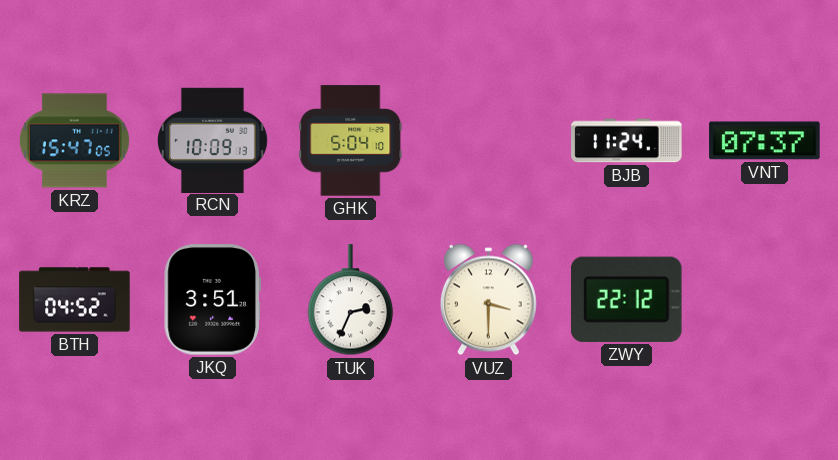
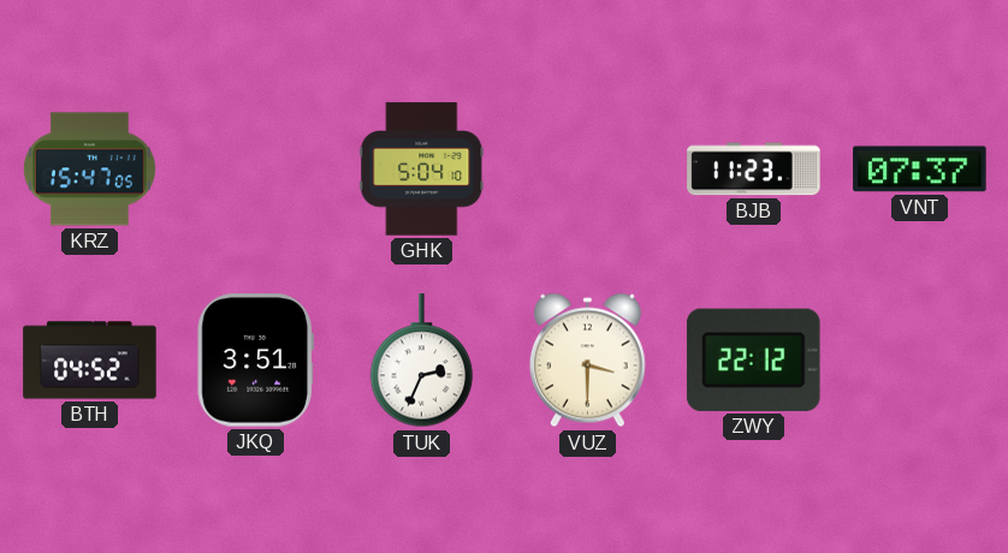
RCN: 10:09 -> none
BJB: 11:24 -> 11:23
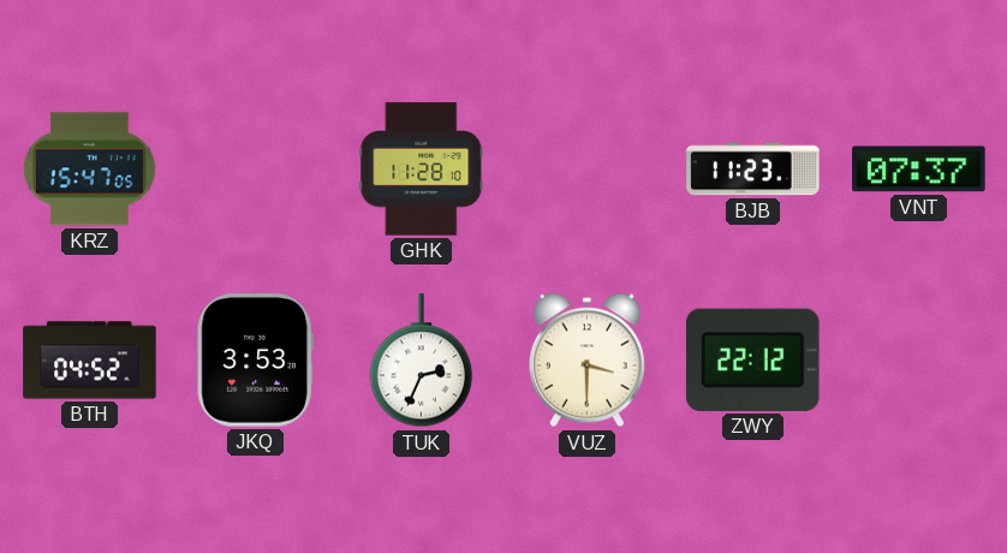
GHK: 5:04 -> 11:28
JKQ: 3:51 -> 3:53
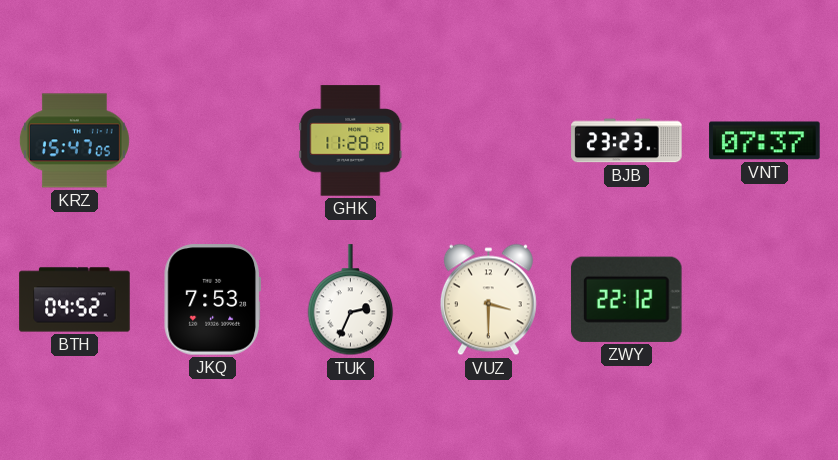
BJB: 11:23 -> 23:23
JKQ: 3:53 -> 7:53
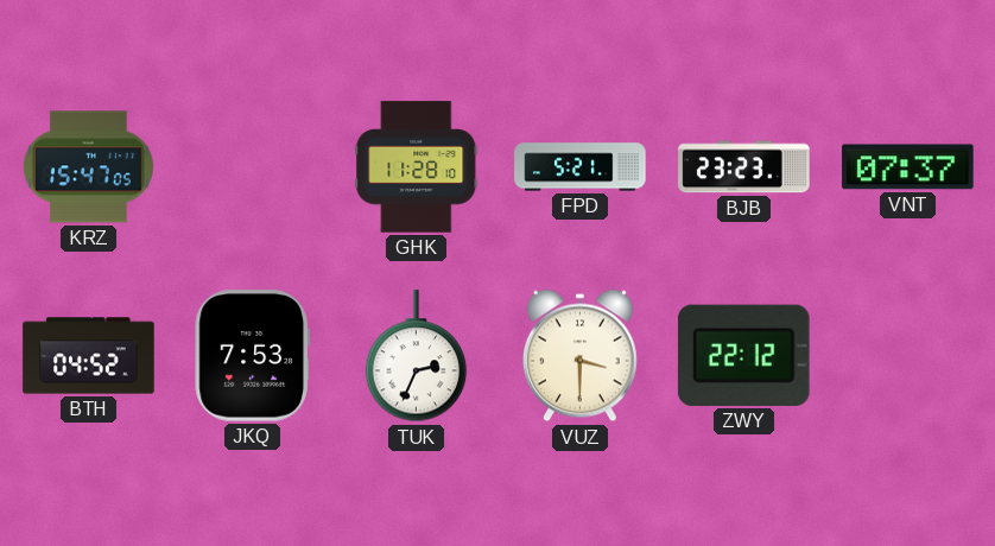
FPD: none -> 5:21
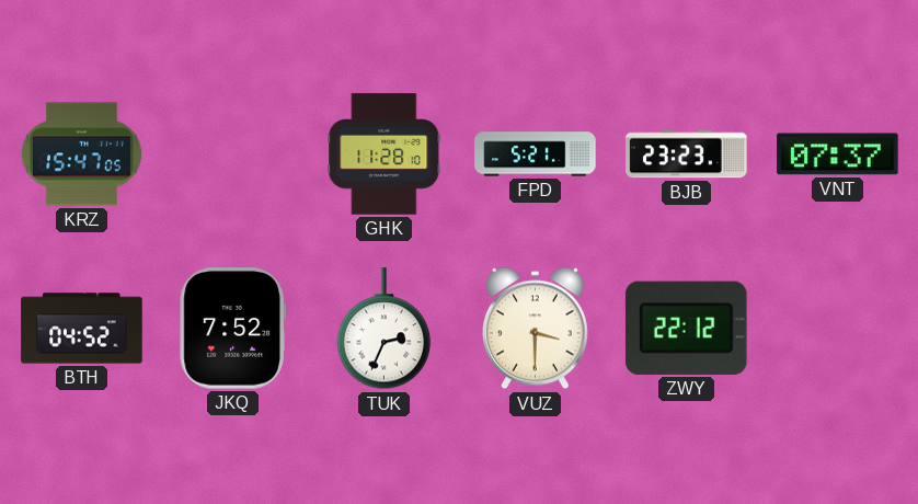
JKQ: 7:53 -> 7:52
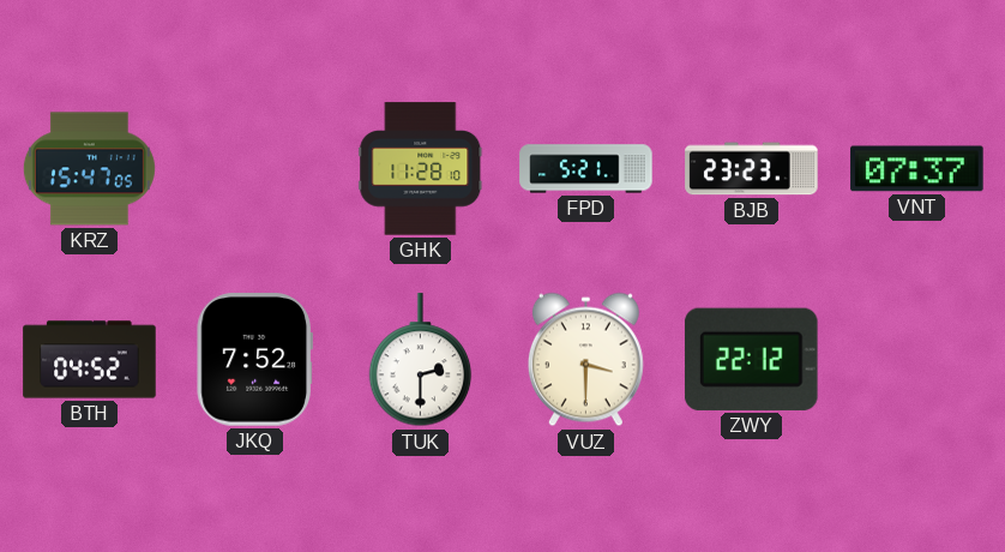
TUK: 2:34 -> 2:30
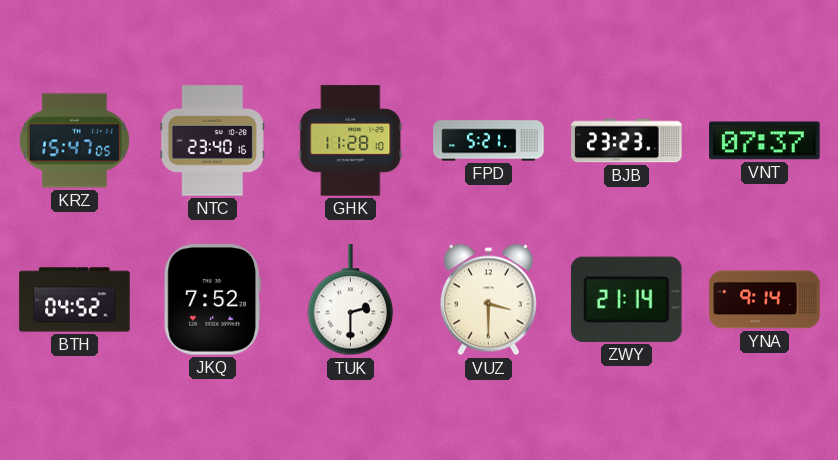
NTC: none -> 23:40
ZWY: 22:12 -> 21:14
YNA: none -> 9:14
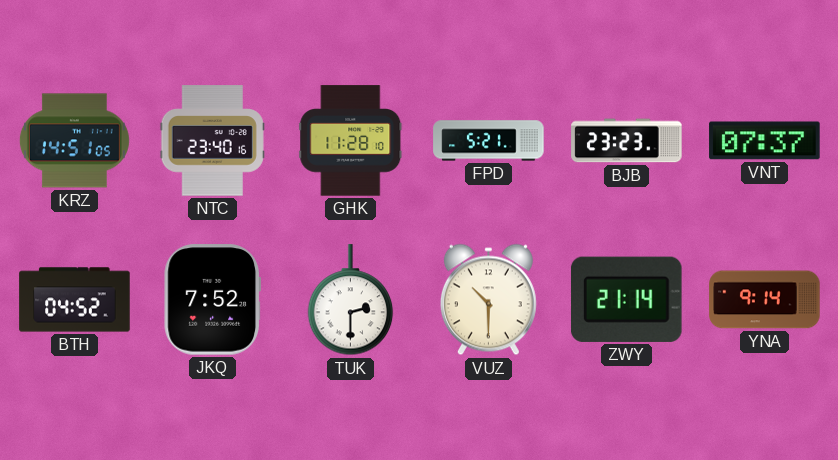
KRZ: 15:47 -> 14:51
VUZ: 3:30 -> 10:30
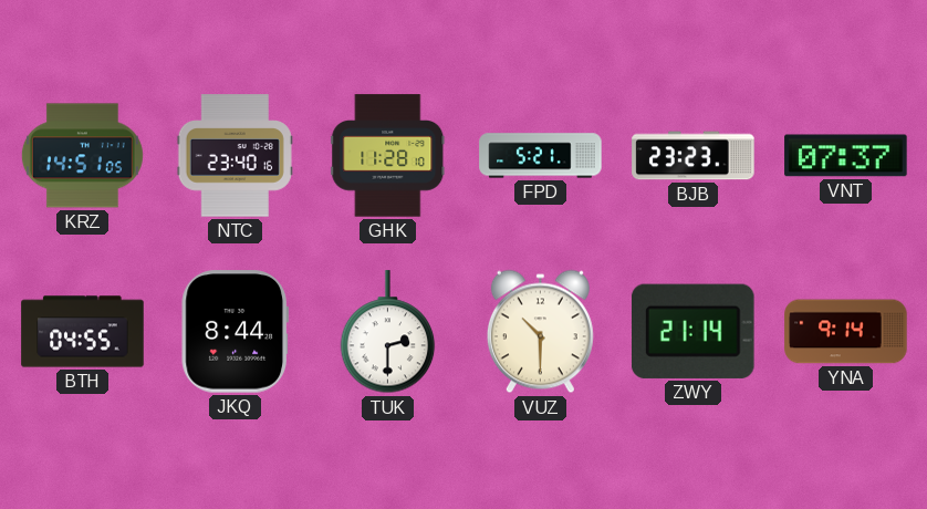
BTH: 04:52 -> 04:55
JKQ: 7:52 -> 8:44
